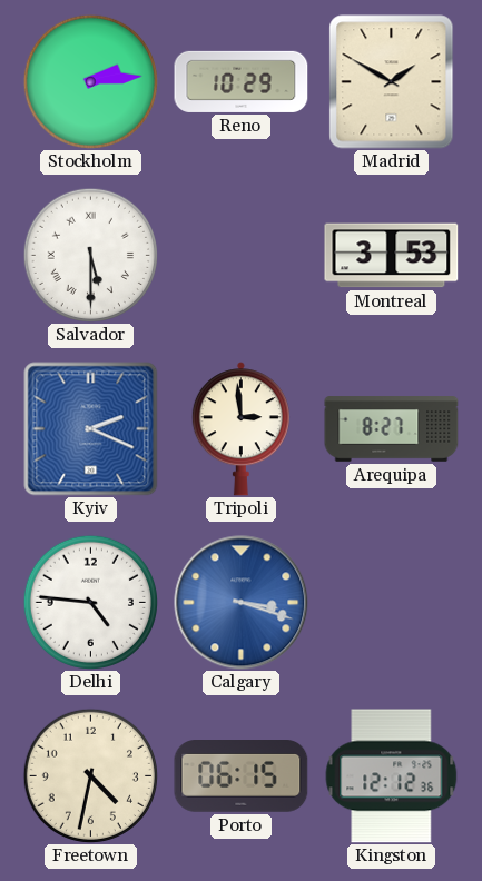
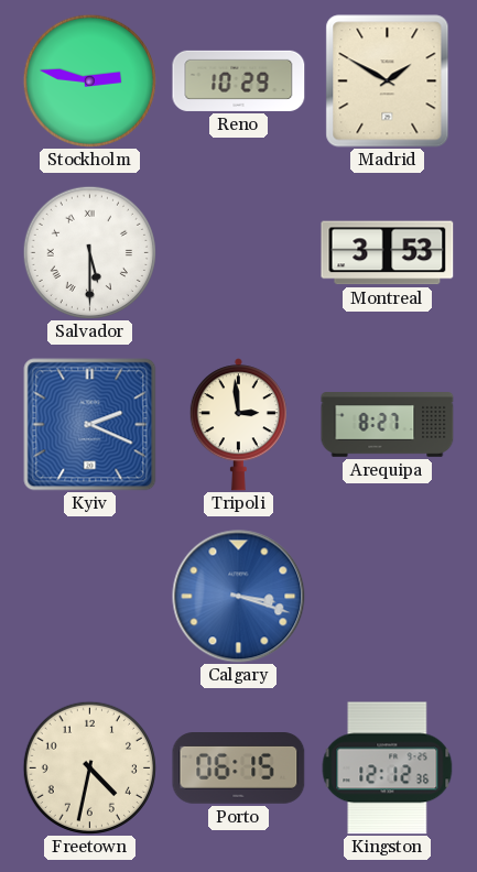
Stockholm: 2:14 -> 2:47
Delhi: 4:46 -> none
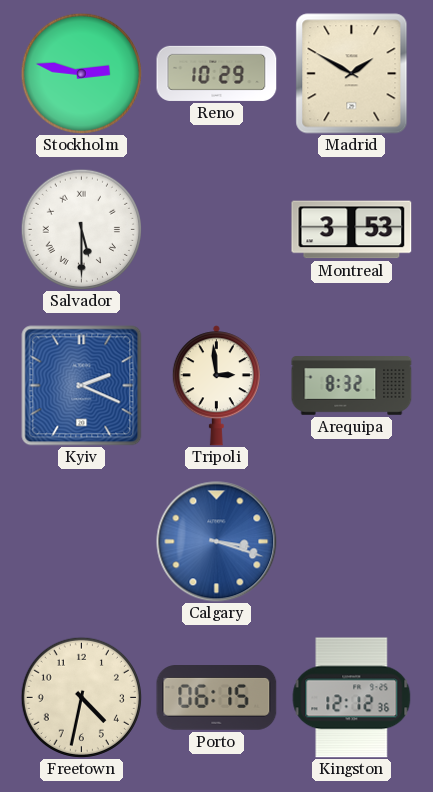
Arequipa: 8:27 -> 8:32
